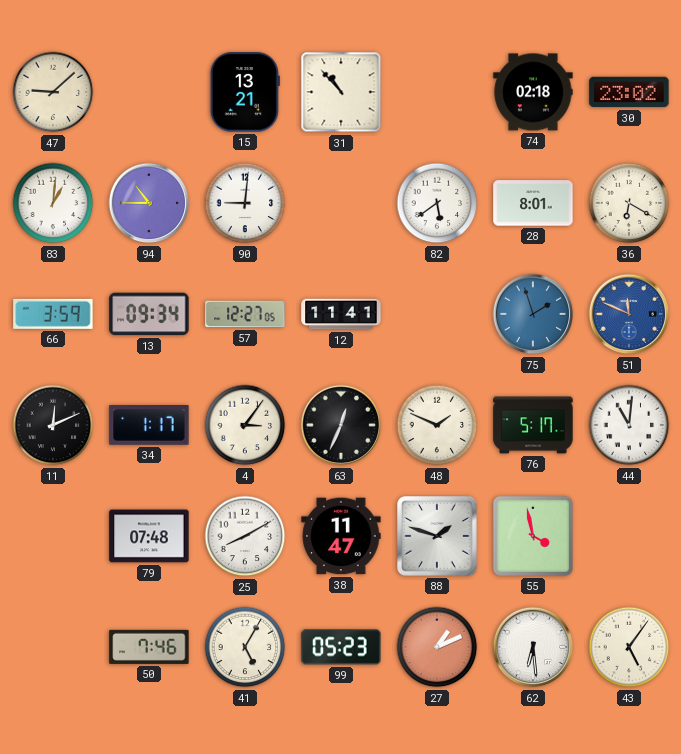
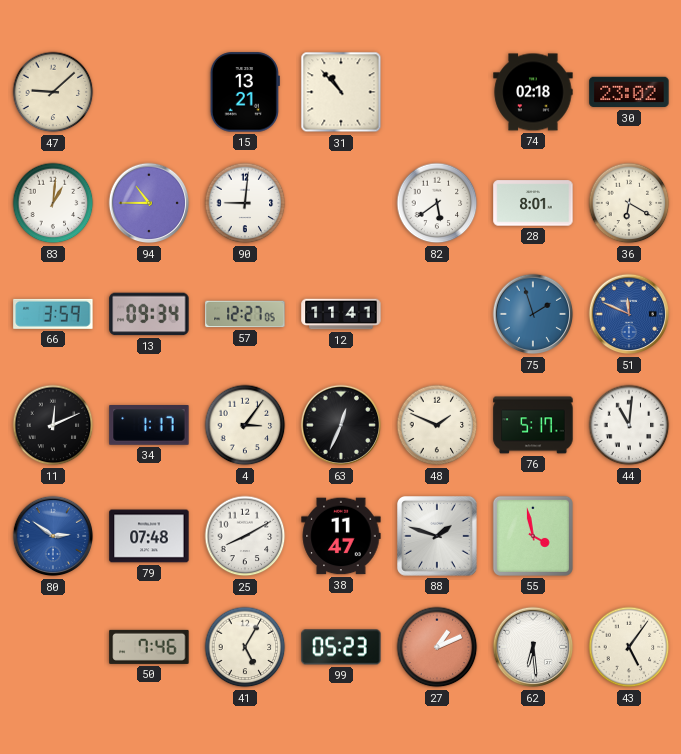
80: none -> 2:51
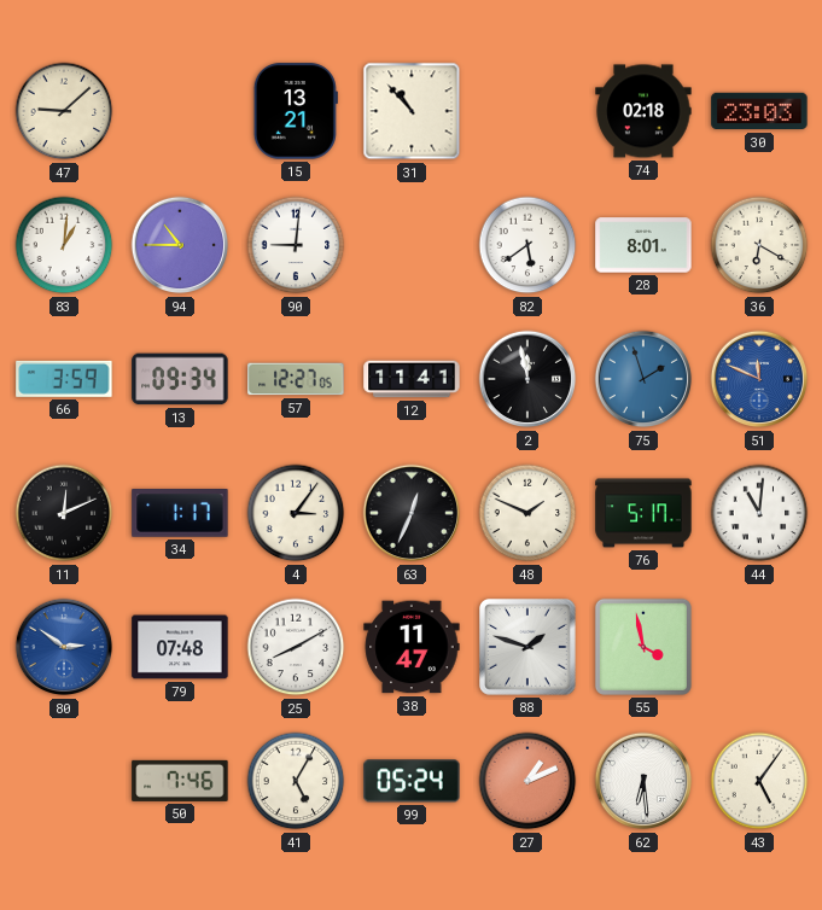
30: 23:02 -> 23:03
2: none -> 11:58
99: 05:23 -> 05:24
